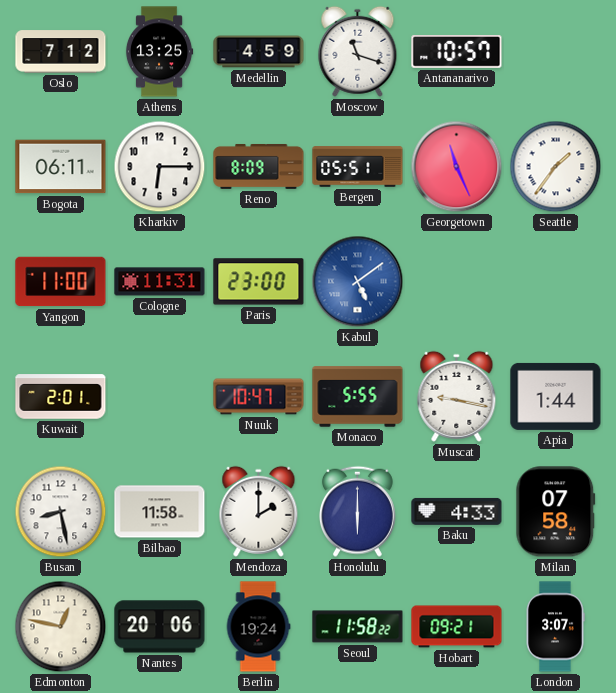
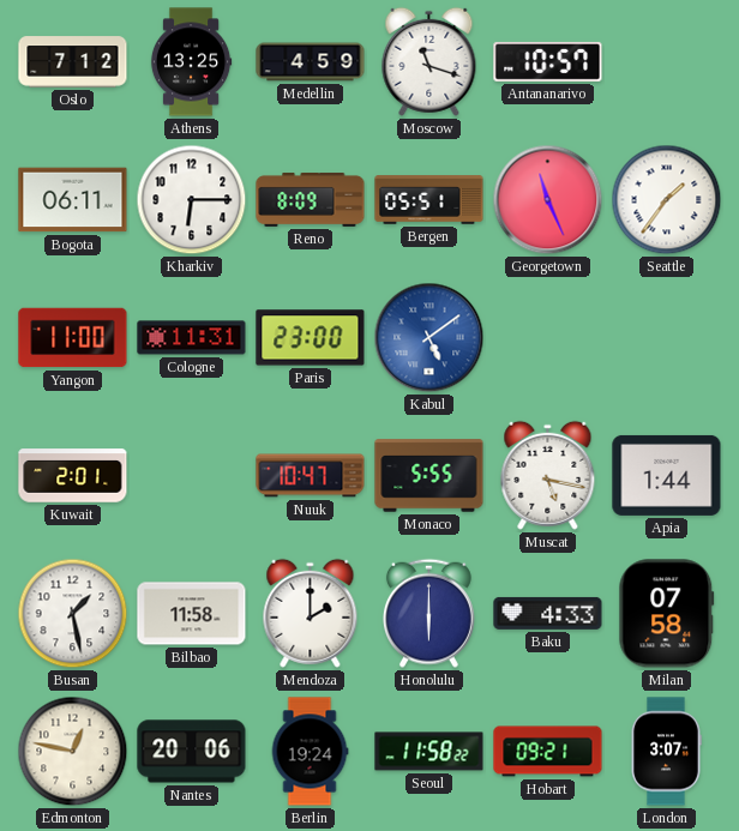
Muscat: 9:17 -> 5:17
Busan: 8:28 -> 1:28
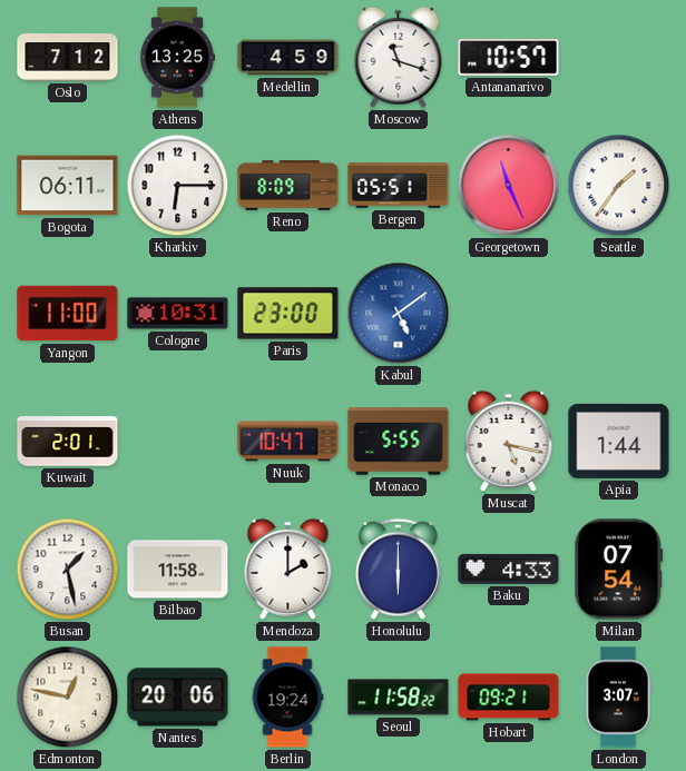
Cologne: 11:31 -> 10:31
Milan: 07:58 -> 07:54
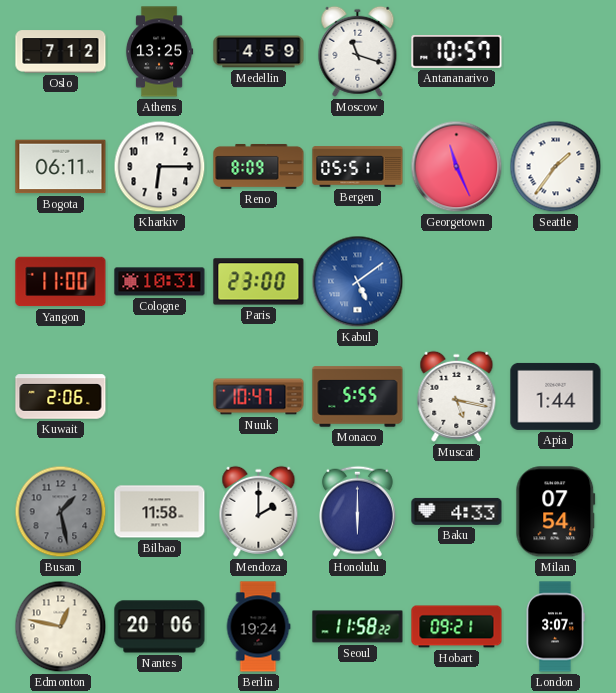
Kuwait: 2:01 -> 2:06
Busan dial: white -> grey
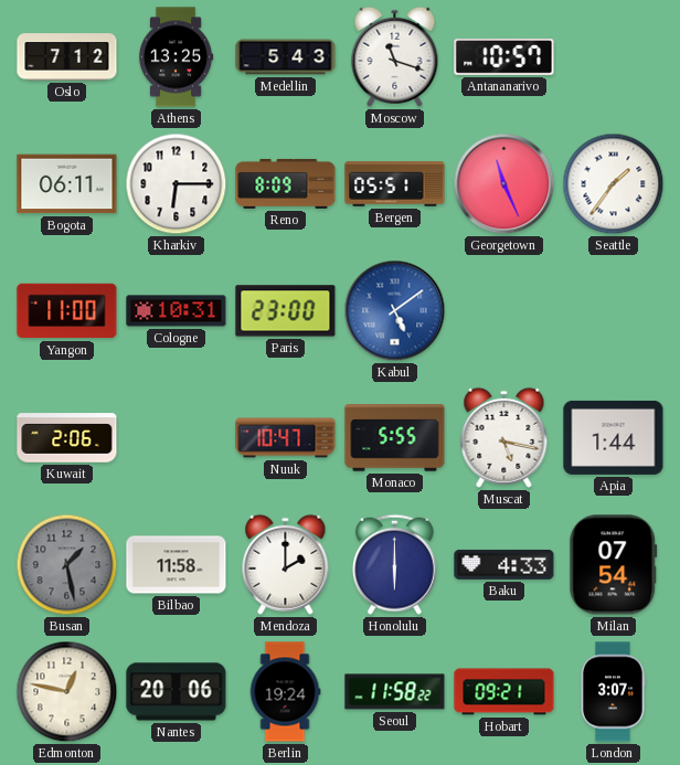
Medellin: 4:59 -> 5:43
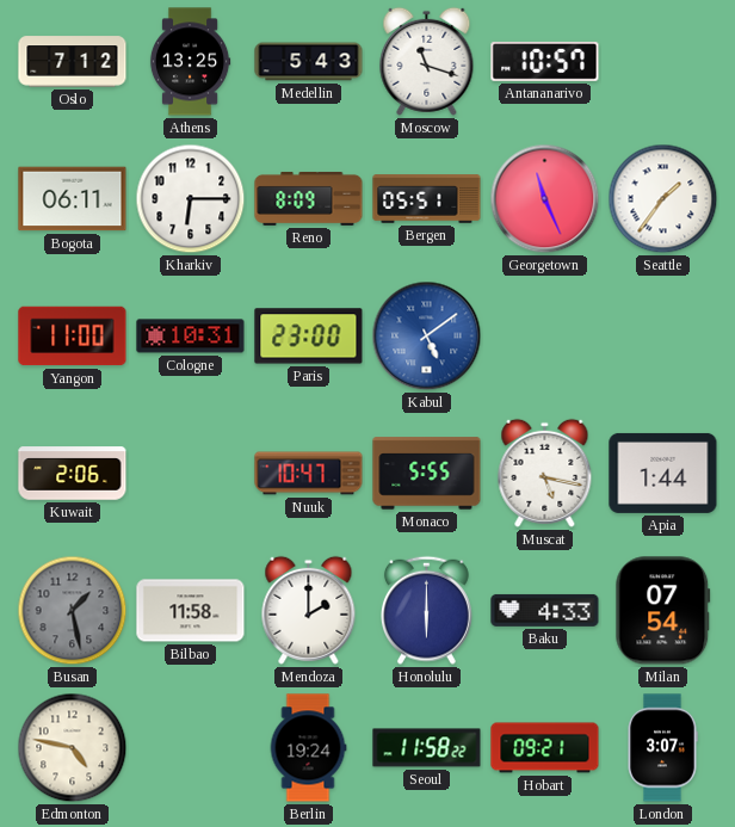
Edmonton: 12:47 -> 4:47
Nantes: 20:06 -> none
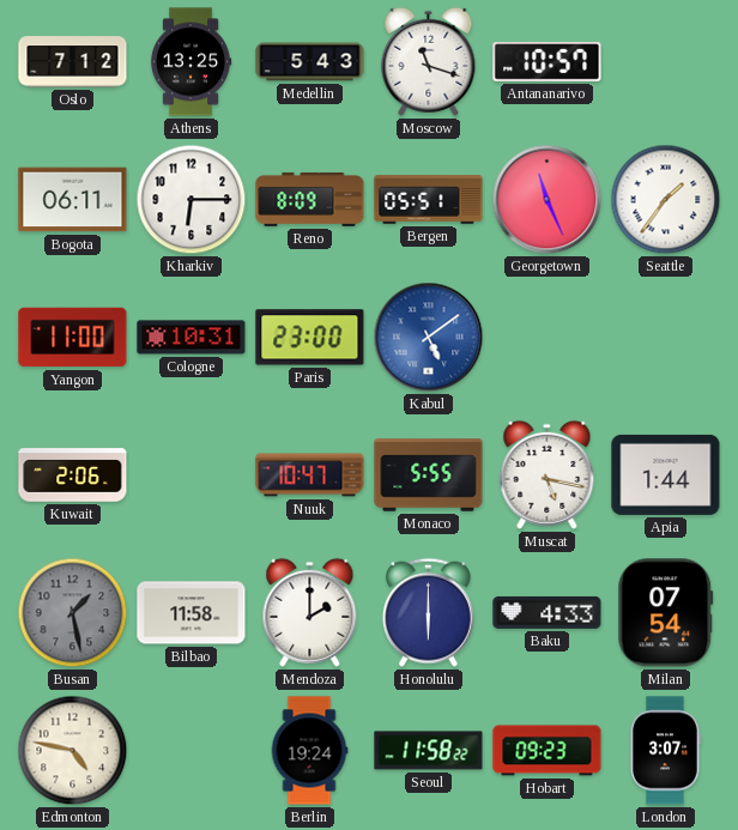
Hobart: 09:21 -> 09:23
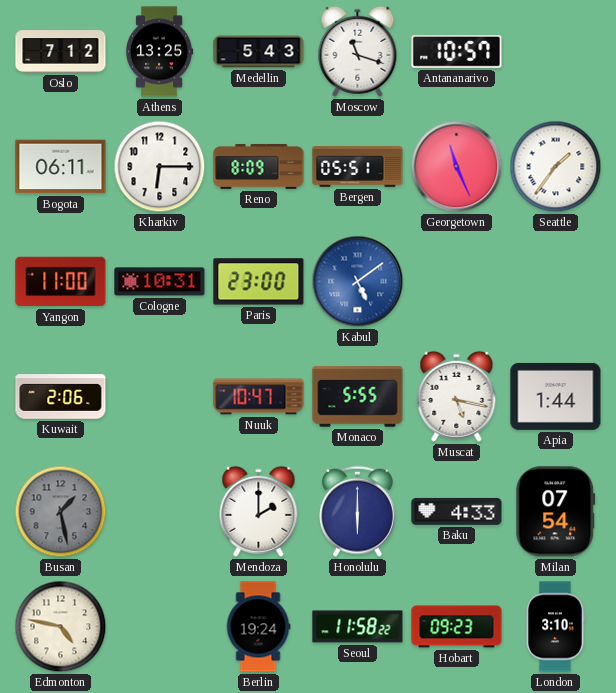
Bilbao: 11:58 -> none
London: 3:07 -> 3:10
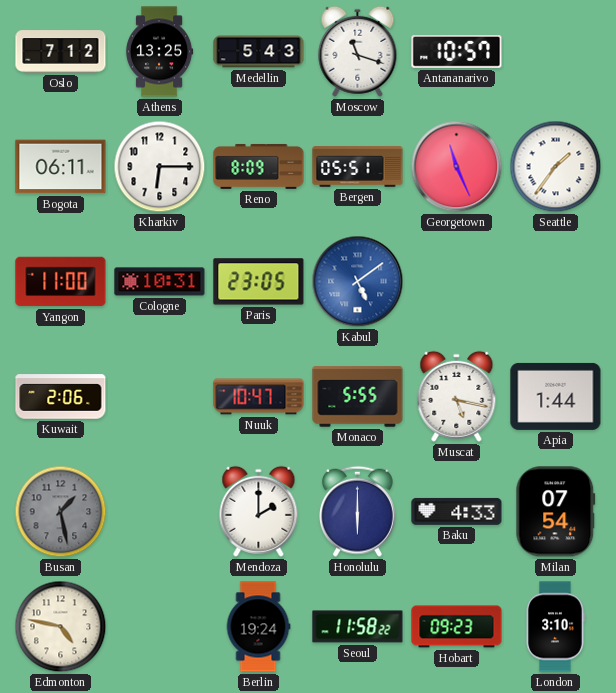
Paris: 23:00 -> 23:05
